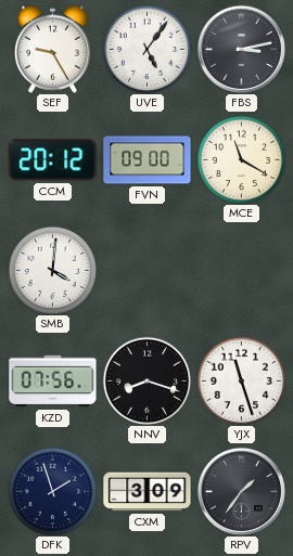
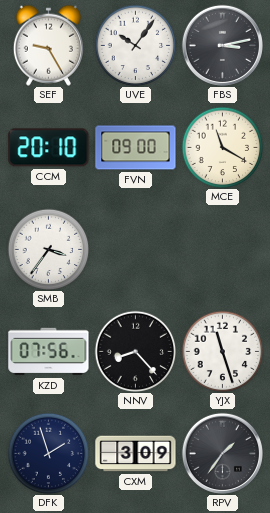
UVE: 5:06 -> 10:06
CCM: 20:12 -> 20:10
SMB: 4:01 -> 3:36
NNV: 8:18 -> 8:23
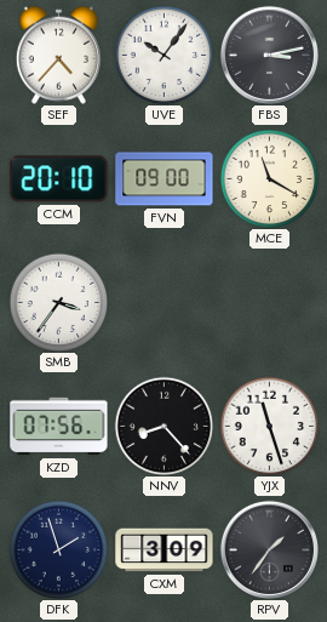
SEF: 9:25 -> 4:37
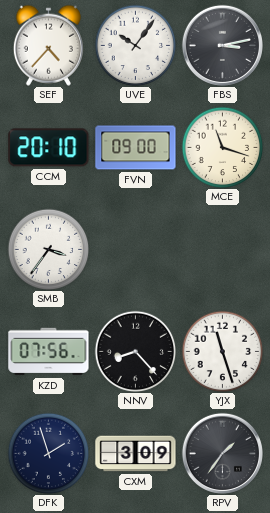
MCE: 11:20 -> 11:18
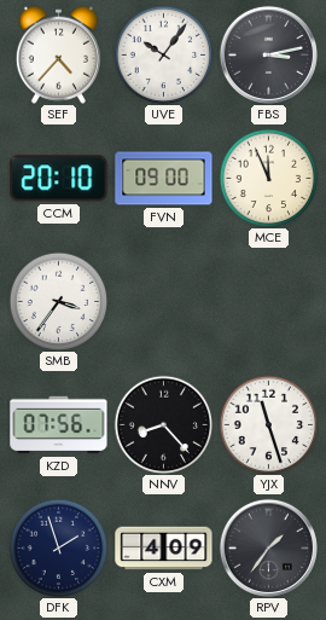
MCE: 11:18 -> 11:56
CXM: 3:09 -> 4:09
